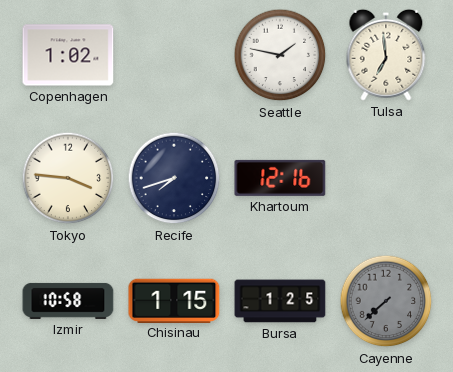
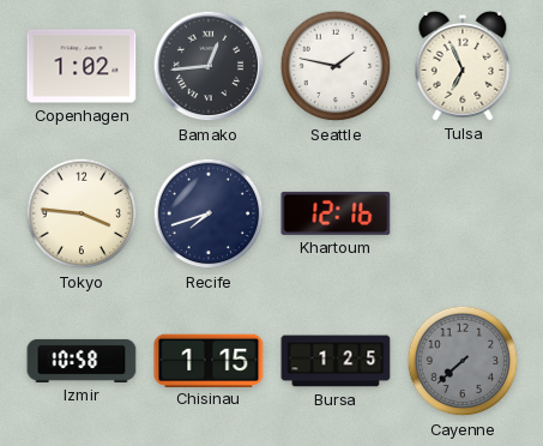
Bamako: none -> 12:44
Tulsa: 6:59 -> 6:56
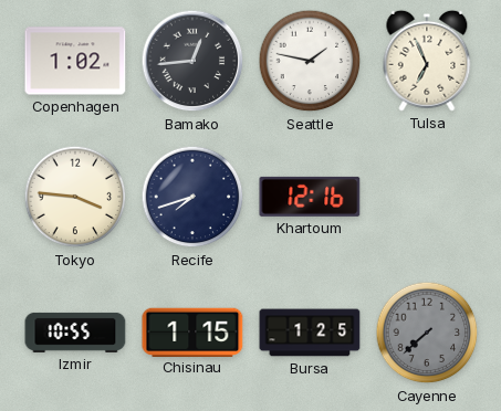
Izmir: 10:58 -> 10:55
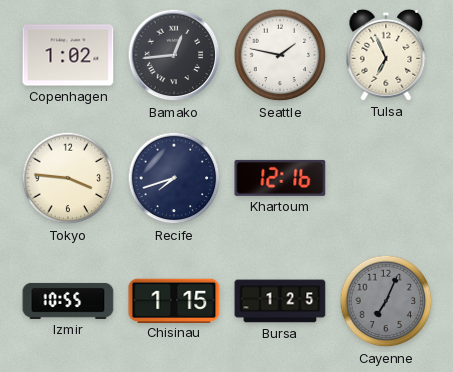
Cayenne: 7:38 -> 7:04
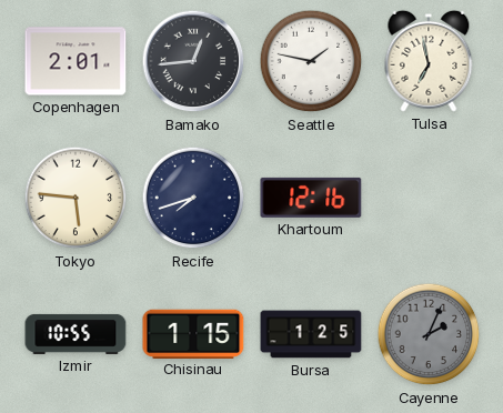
Copenhagen: 1:02 -> 2:01
Tulsa: 6:56 -> 6:58
Tokyo: 3:46 -> 5:46
Cayenne: 7:04 -> 2:04
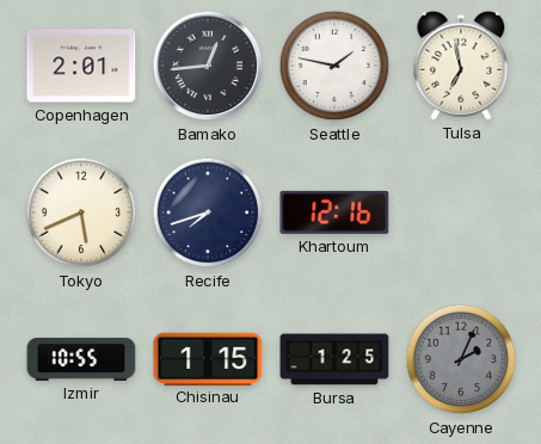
Tokyo: 5:46 -> 5:41
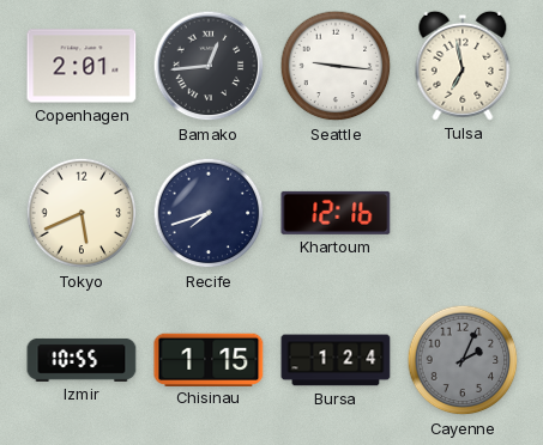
Seattle: 1:47 -> 9:16
Bursa: 1:25 -> 1:24
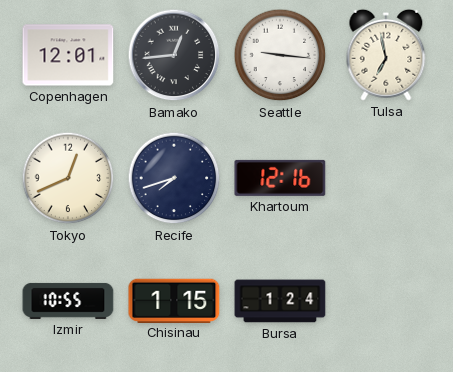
Copenhagen: 2:01 -> 12:01
Tokyo: 5:41 -> 12:41
Cayenne: 2:04 -> none
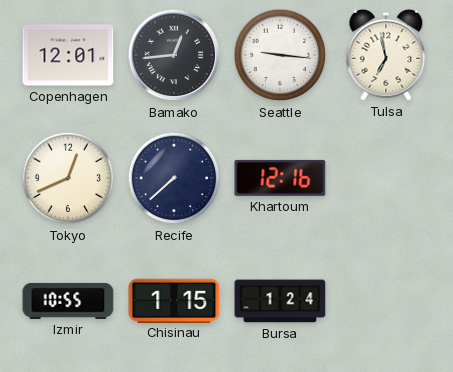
Recife: 7:42 -> 7:38
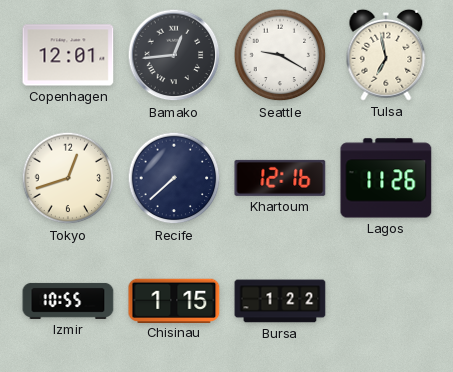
Seattle: 9:16 -> 9:20
Tokyo: 12:41 -> 12:42
Lagos: none -> 11:26
Bursa: 1:24 -> 1:22
